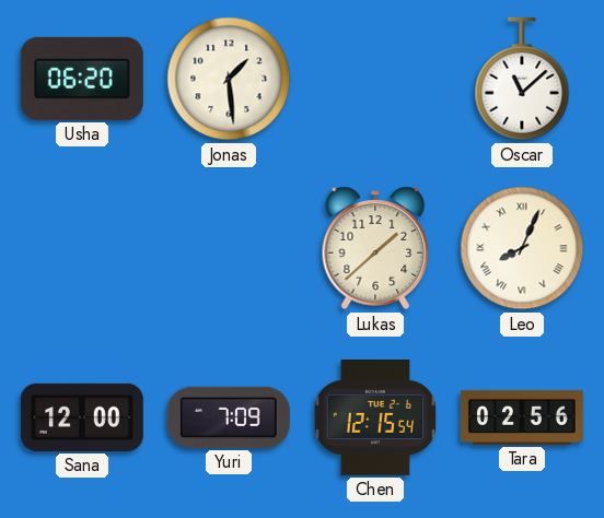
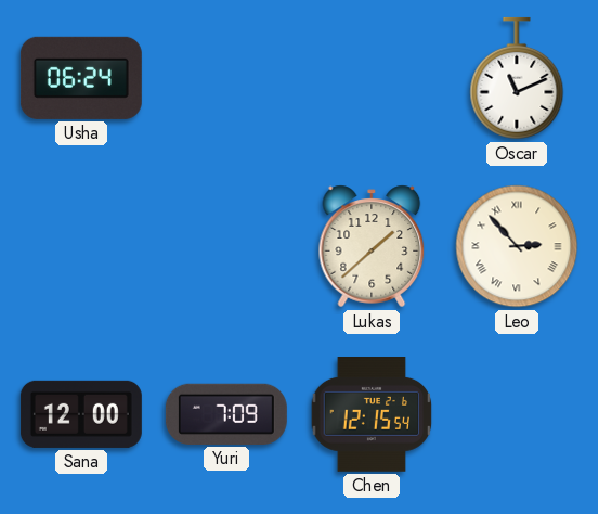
Usha: 06:20 -> 06:24
Jonas: 1:29 -> none
Oscar: 11:08 -> 11:11
Leo: 8:04 -> 2:53
Tara: 02:56 -> none
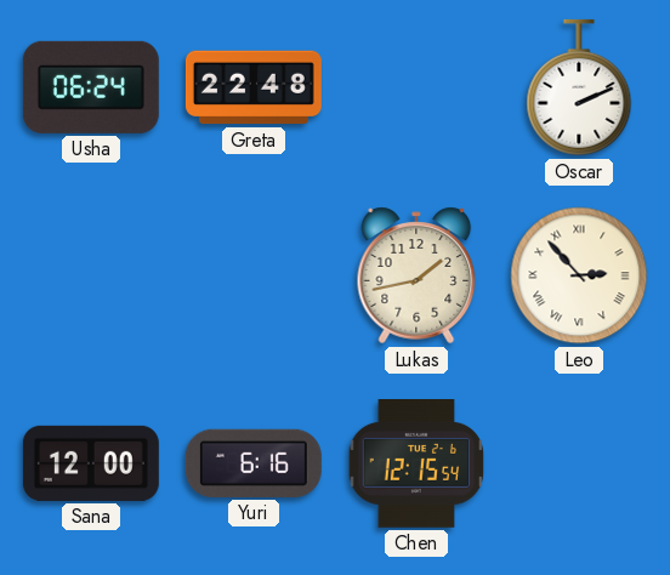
Greta: none -> 22:48
Oscar: 11:11 -> 2:11
Lukas: 1:38 -> 1:43
Yuri: 7:09 -> 6:16
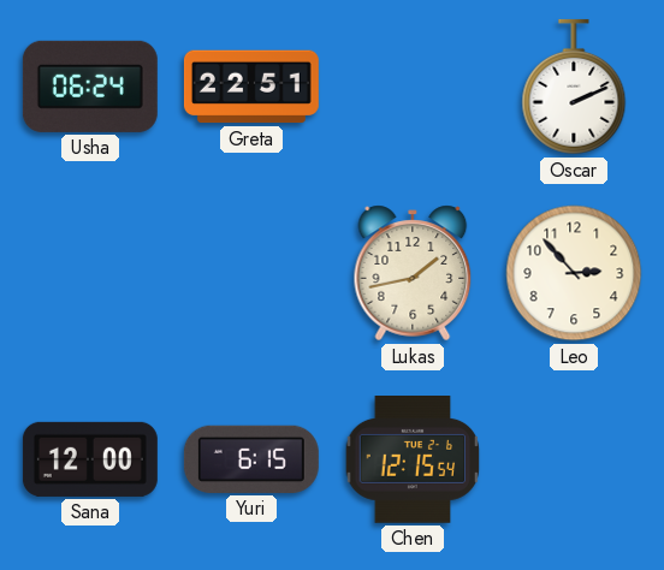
Greta: 22:48 -> 22:51
Leo numerals: Roman -> Arabic
Yuri: 6:16 -> 6:15
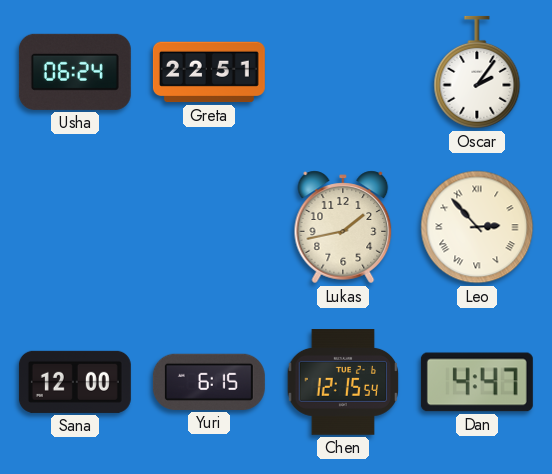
Oscar: 2:11 -> 2:06
Leo numerals: Arabic -> Roman
Dan: none -> 4:47
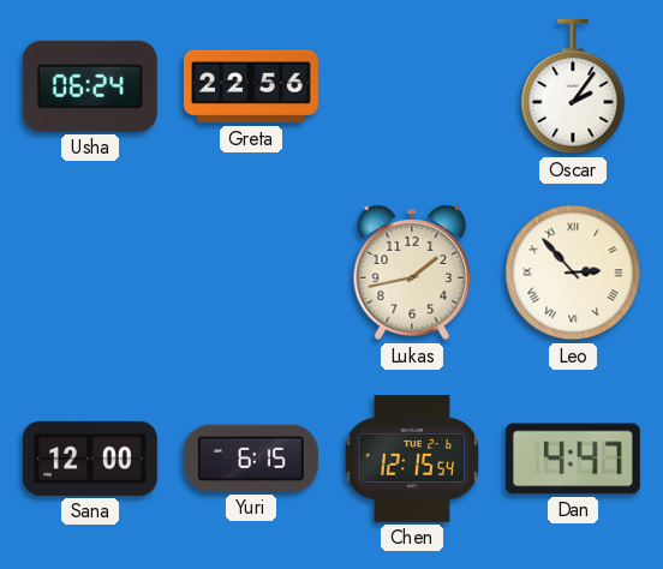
Greta: 22:51 -> 22:56
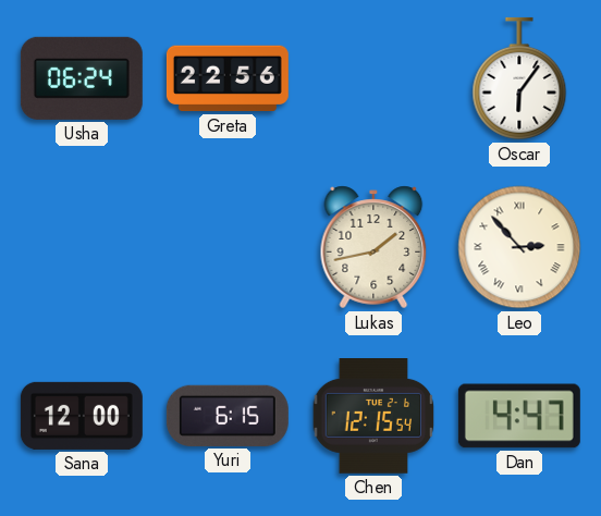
Oscar: 2:06 -> 6:06
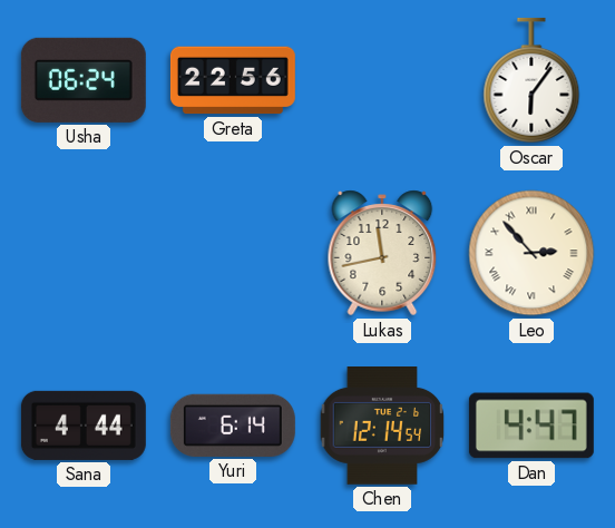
Lukas: 1:43 -> 11:43
Sana: 12:00 -> 4:44
Yuri: 6:15 -> 6:14
Chen: 12:15 -> 12:14
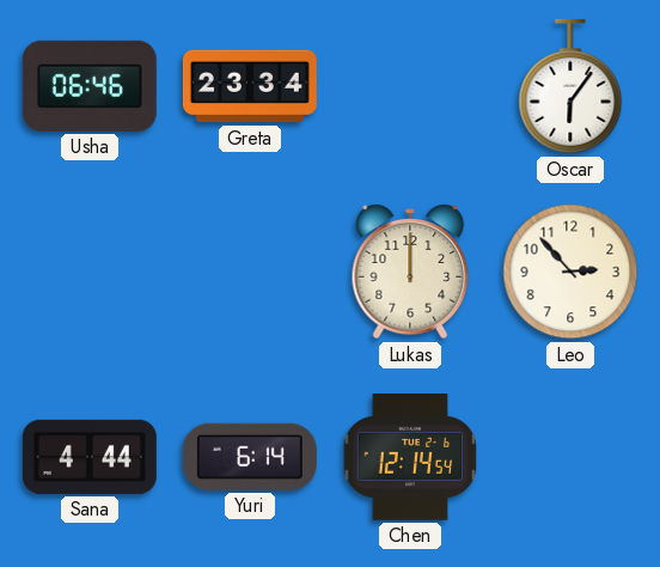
Usha: 06:24 -> 06:46
Greta: 22:56 -> 23:34
Lukas: 11:43 -> 12:00
Leo numerals: Roman -> Arabic
Dan: 4:47 -> none
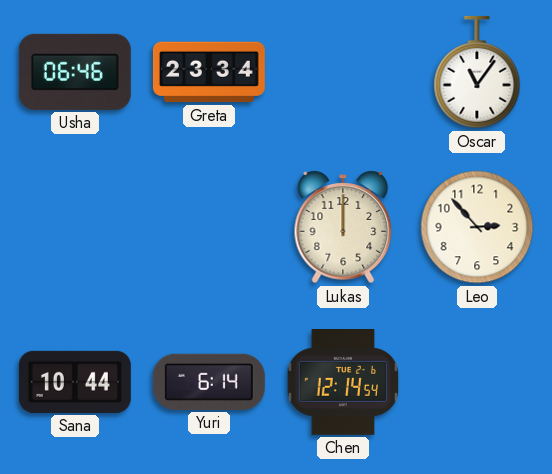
Oscar: 6:06 -> 11:06
Sana: 4:44 -> 10:44
